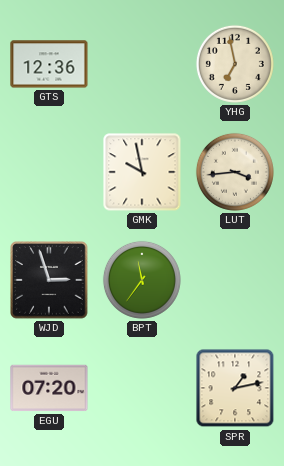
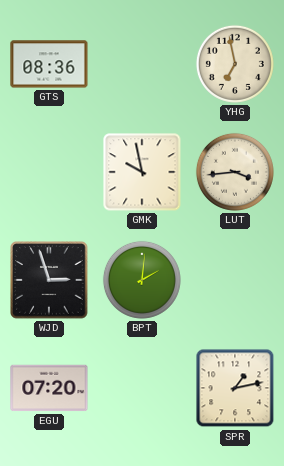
GTS: 12:36 -> 08:36
BPT: 11:36 -> 2:01
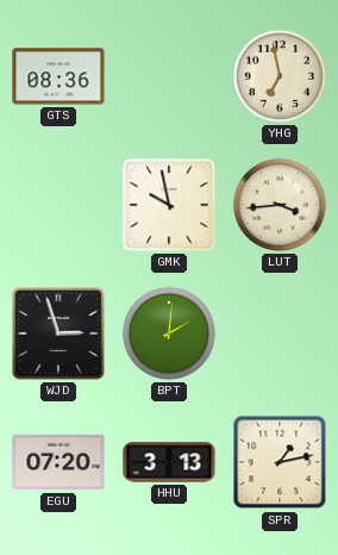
HHU: none -> 3:13
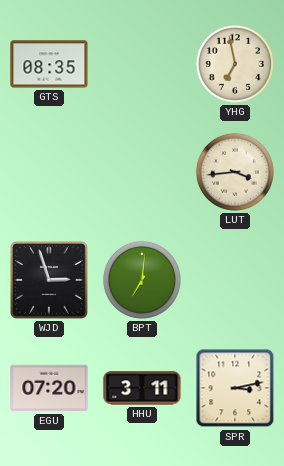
GTS: 08:36 -> 08:35
GMK: 9:58 -> none
BPT: 2:01 -> 7:01
HHU: 3:13 -> 3:11
SPR: 1:13 -> 3:13
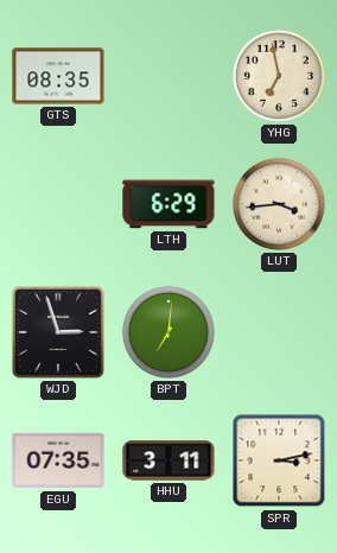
LTH: none -> 6:29
EGU: 07:20 -> 07:35
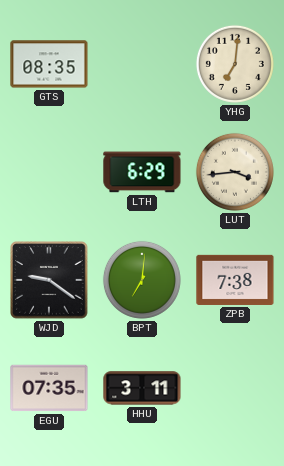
YHG: 6:58 -> 7:01
WJD: 2:57 -> 9:21
ZPB: none -> 7:38
SPR: 3:13 -> none
